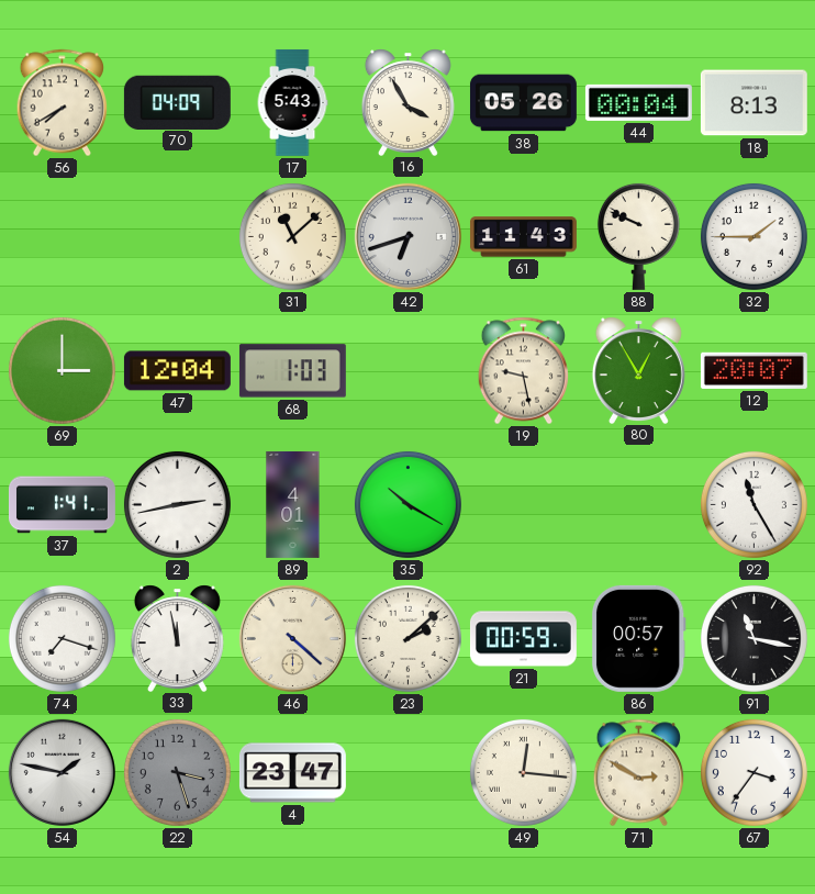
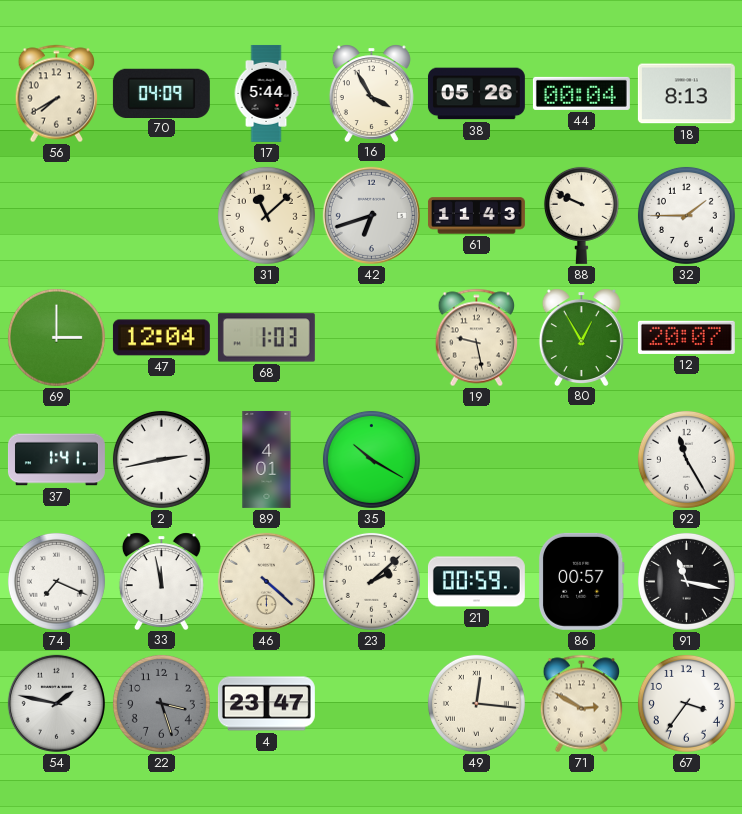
17: 5:43 -> 5:44
74: 7:18 -> 7:19
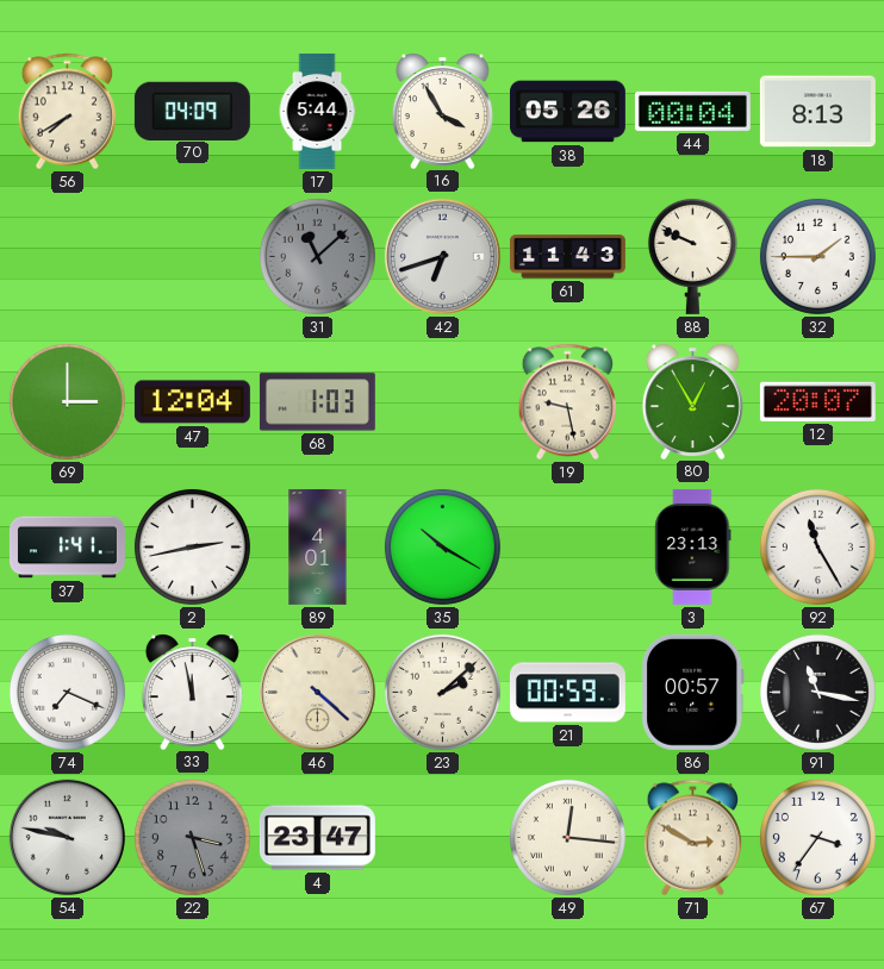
31 dial: cream -> grey
3: none -> 23:13
54: 1:47 -> 9:47
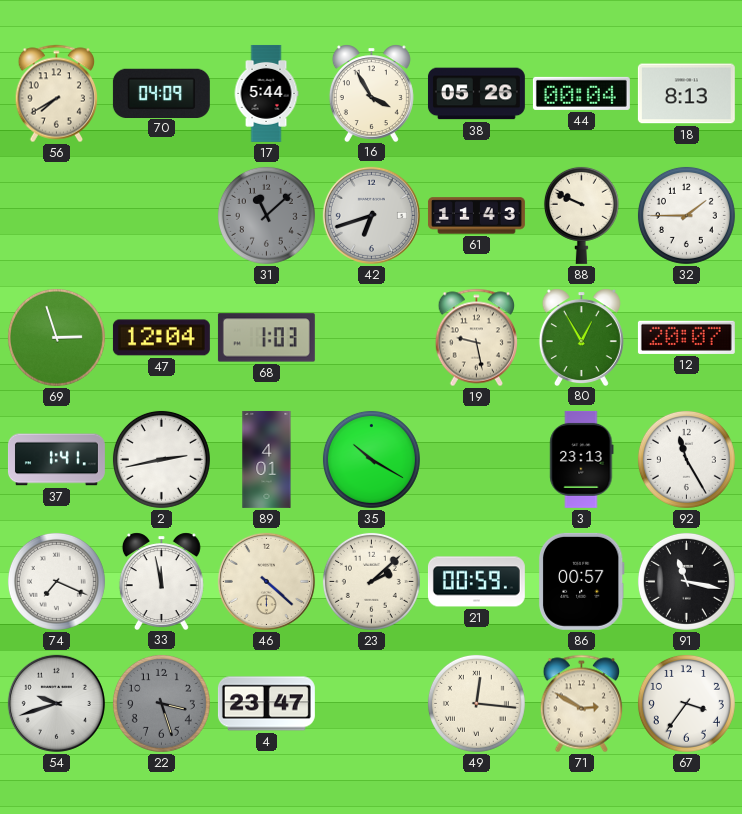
69: 3:00 -> 2:57
54: 9:47 -> 9:42
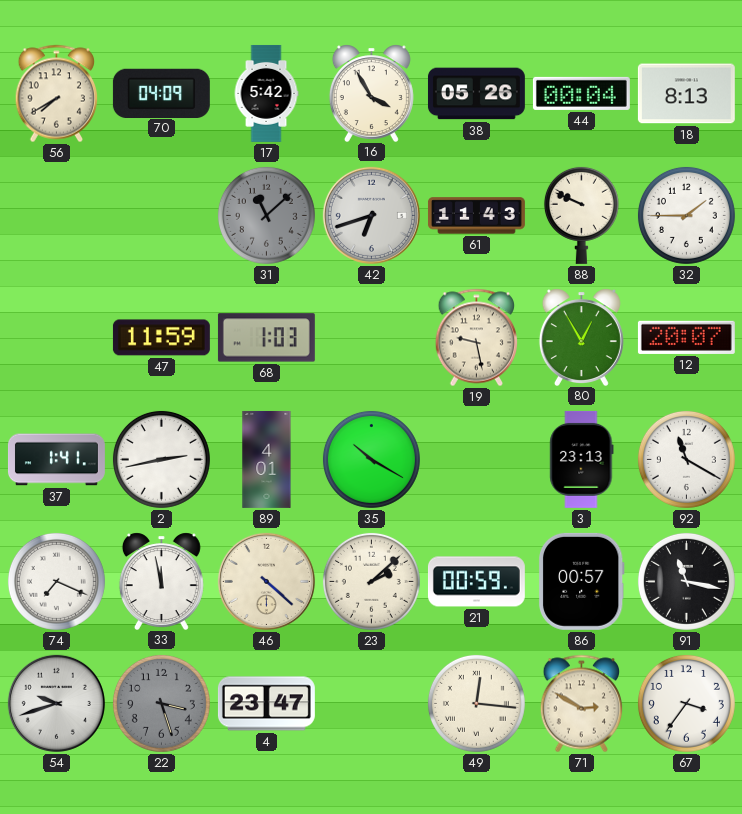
17: 5:44 -> 5:42
69: 2:57 -> none
47: 12:04 -> 11:59
92: 11:25 -> 11:20
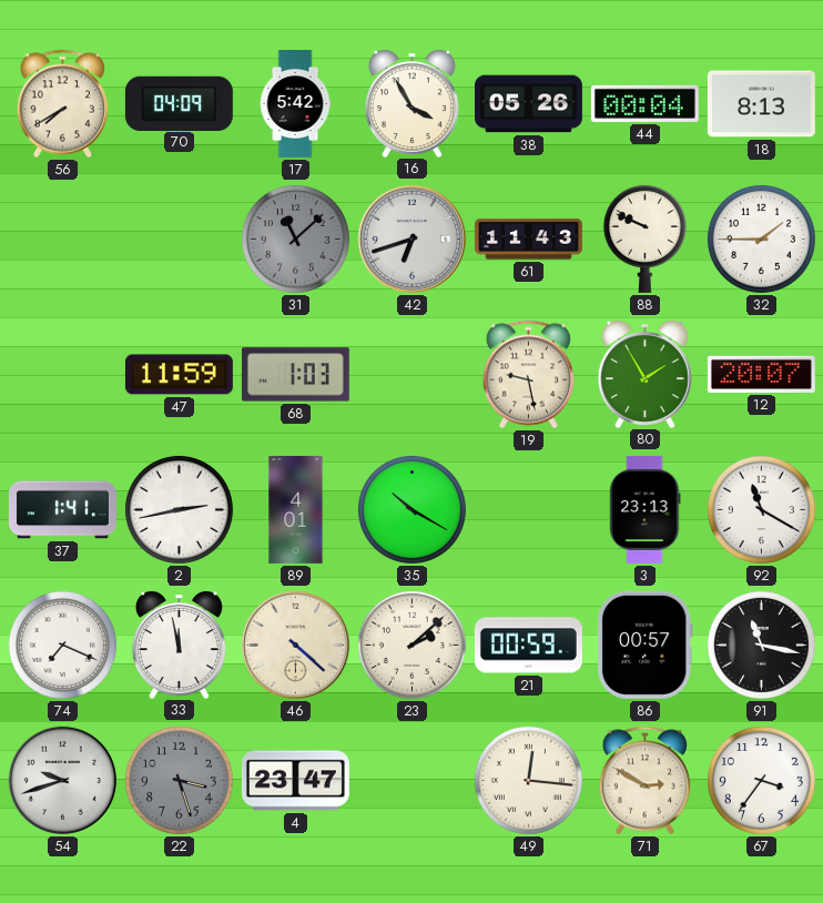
80: 12:55 -> 1:55
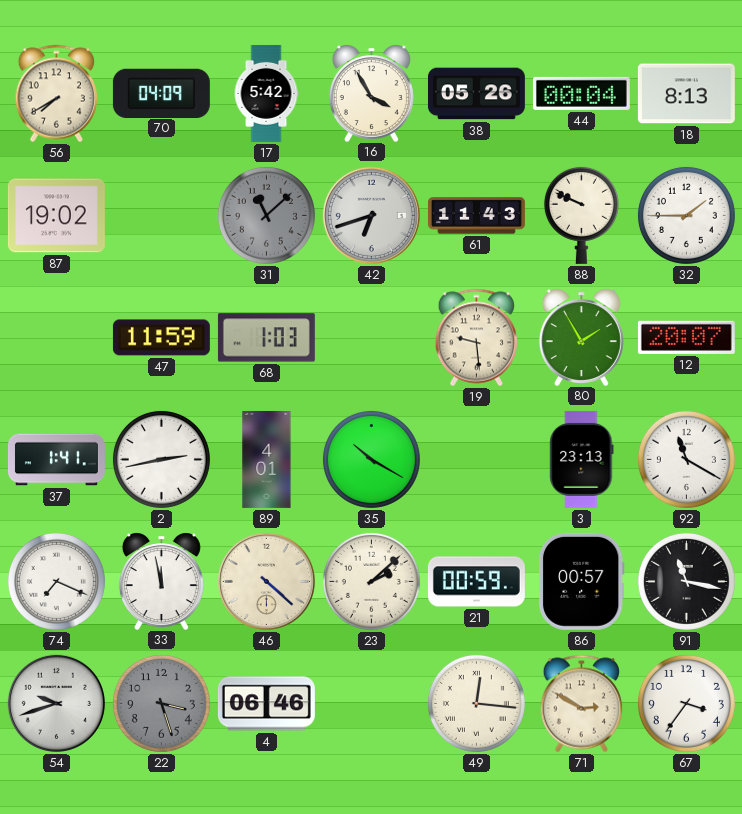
87: none -> 19:02
19: 9:28 -> 9:29
4: 23:47 -> 06:46
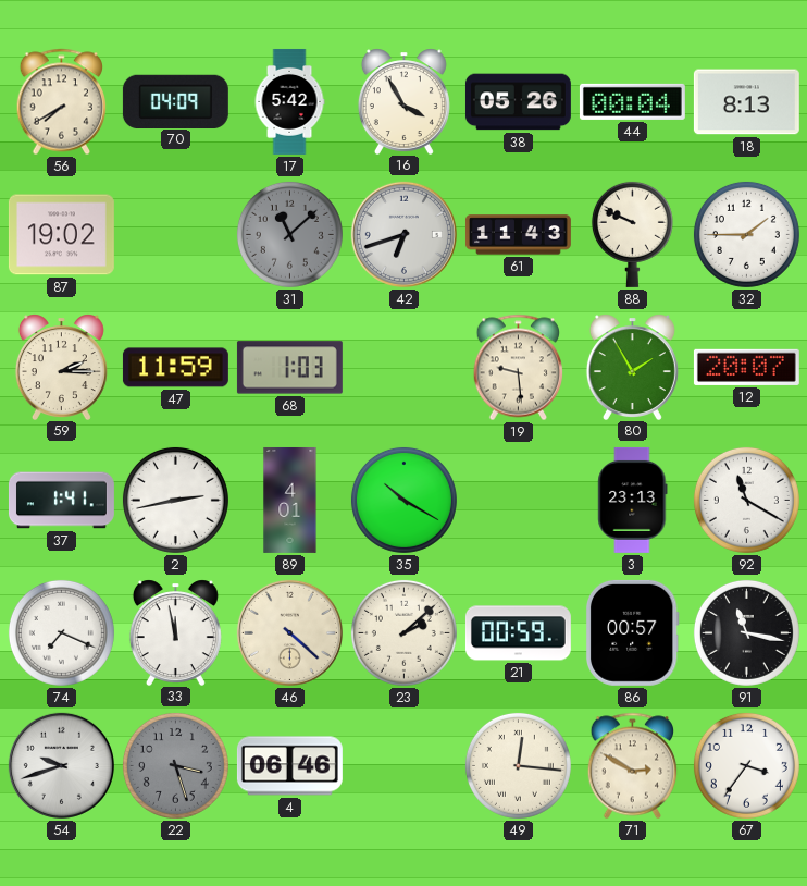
59: none -> 2:15
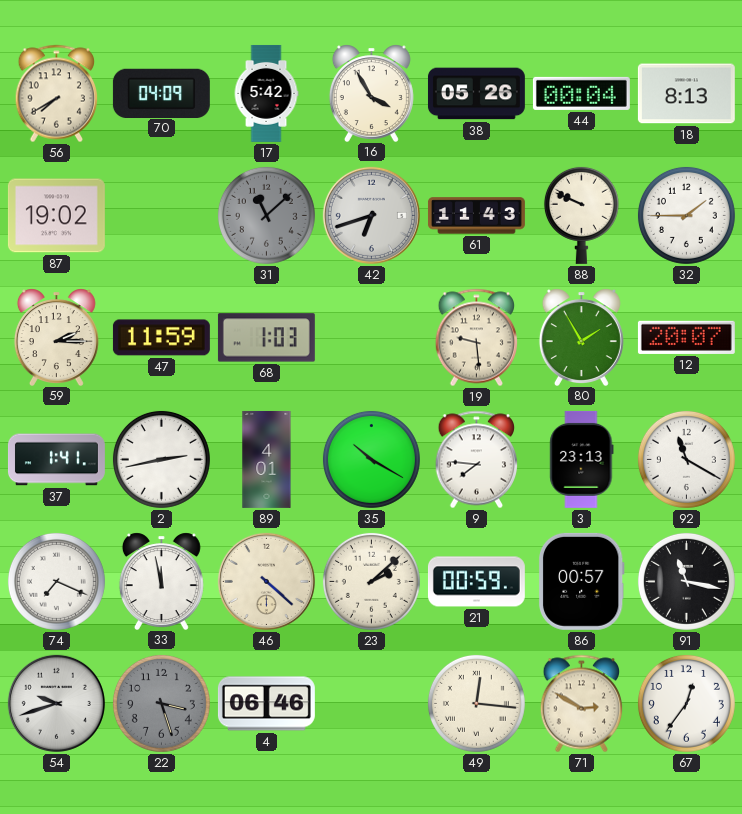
9: none -> 7:46
67: 3:36 -> 12:36
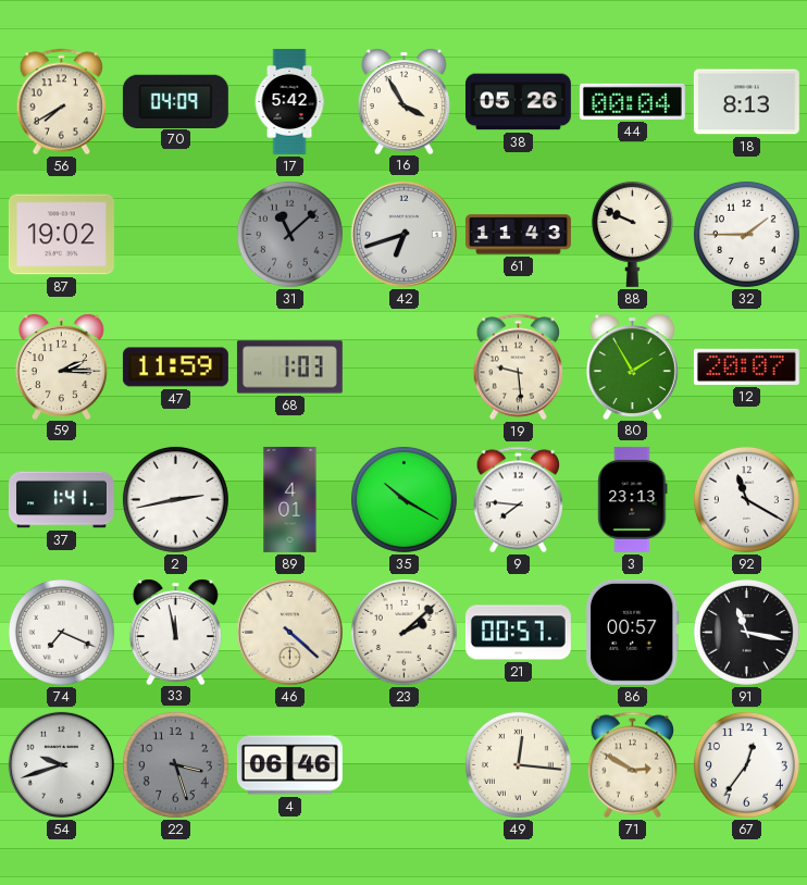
21: 00:59 -> 00:57
